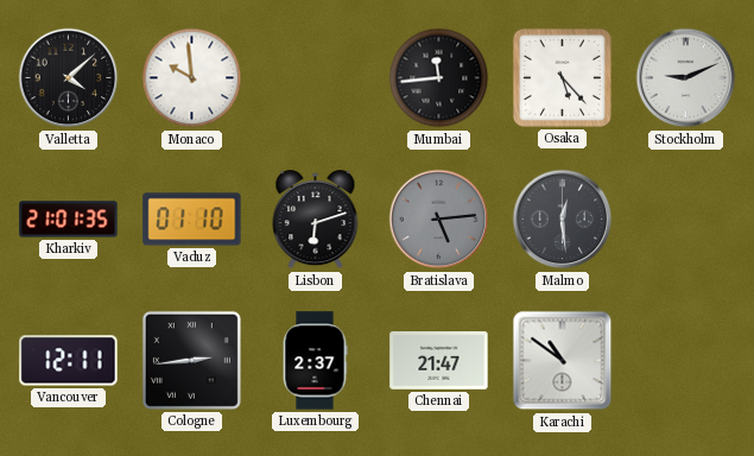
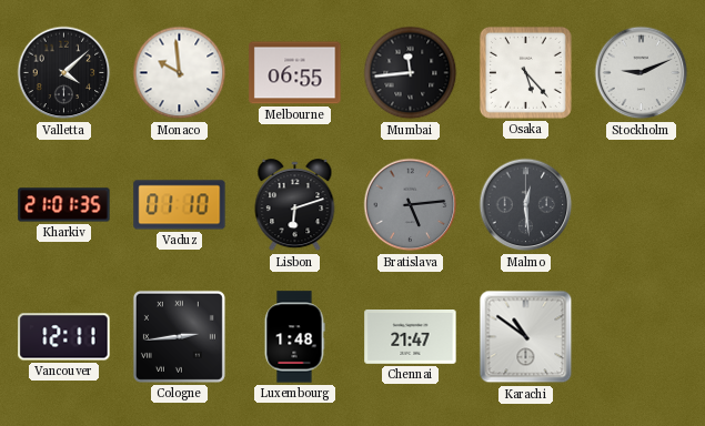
Melbourne: none -> 06:55
Luxembourg: 2:37 -> 1:48
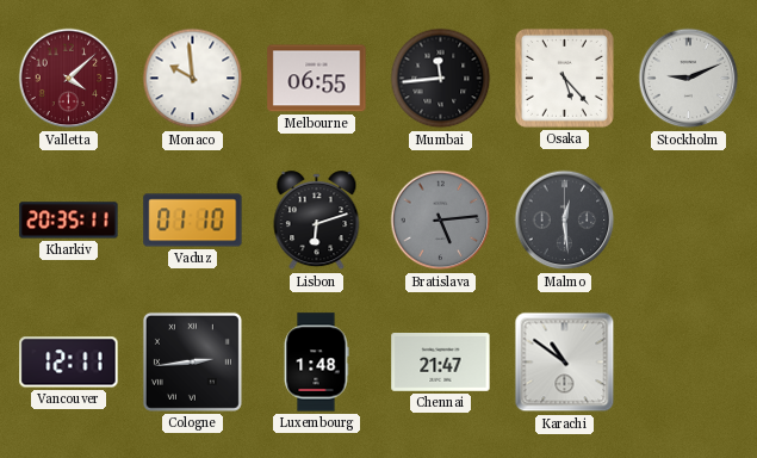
Valletta dial: black -> burgundy
Kharkiv: 21:01 -> 20:35
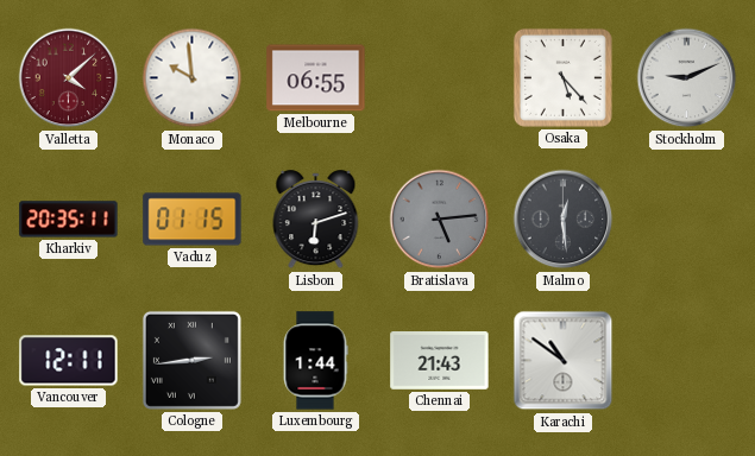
Mumbai: 11:44 -> none
Vaduz: 01:10 -> 01:15
Luxembourg: 1:48 -> 1:44
Chennai: 21:47 -> 21:43
